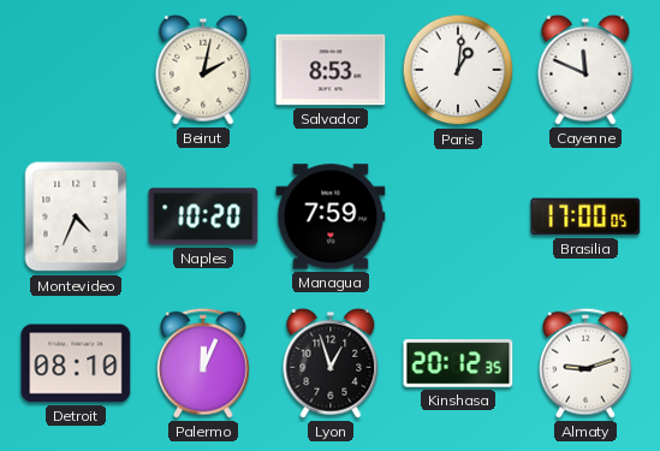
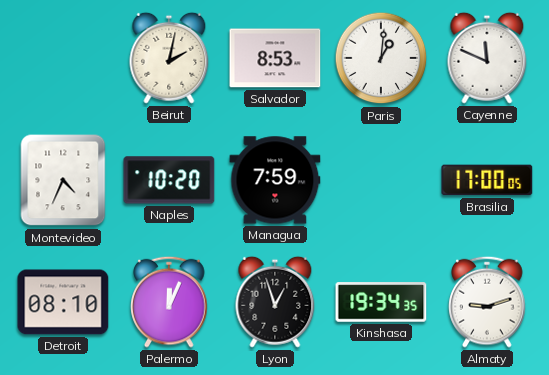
Kinshasa: 20:12 -> 19:34
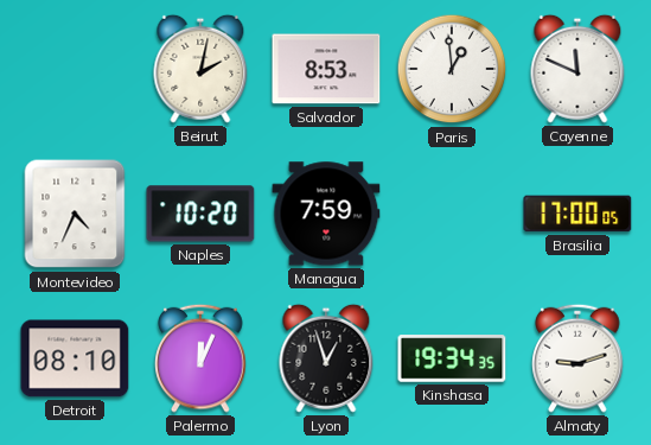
Paris: 1:01 -> 12:59
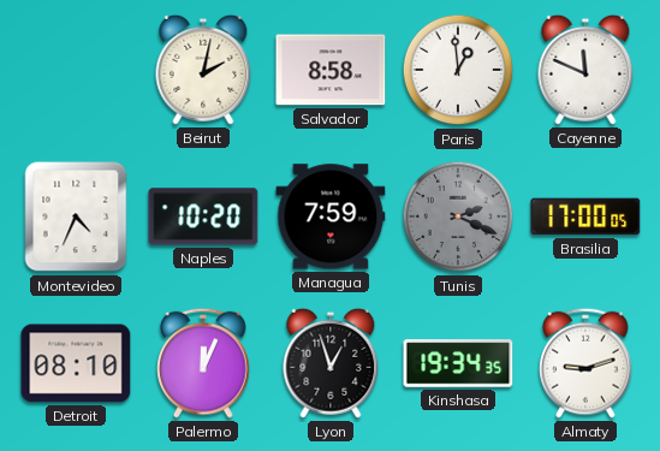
Salvador: 8:53 -> 8:58
Tunis: none -> 2:19
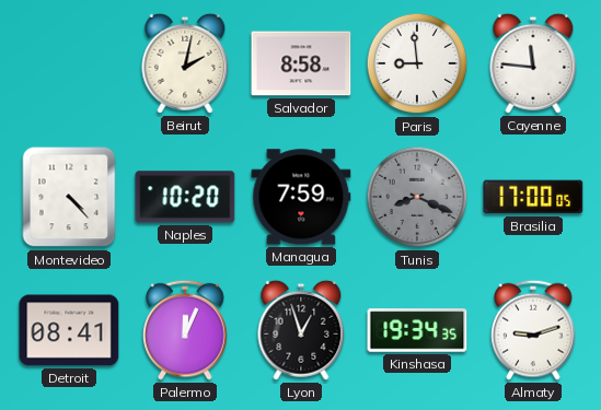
Paris: 12:59 -> 8:59
Cayenne: 11:49 -> 11:46
Montevideo: 4:34 -> 4:23
Tunis: 2:19 -> 8:19
Detroit: 08:10 -> 08:41
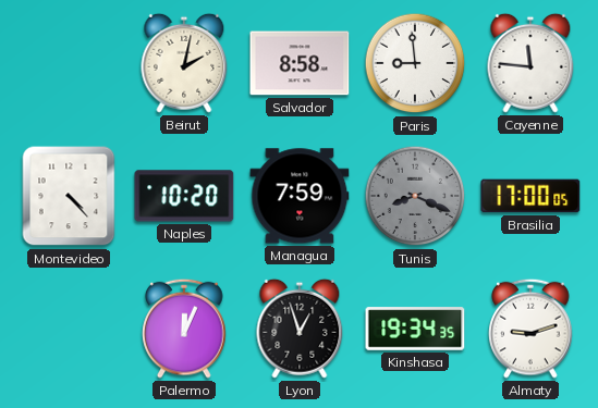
Detroit: 08:41 -> none
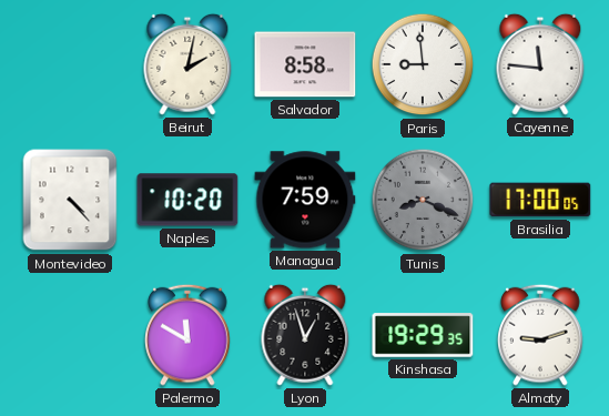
Palermo: 12:04 -> 11:50
Kinshasa: 19:34 -> 19:29
